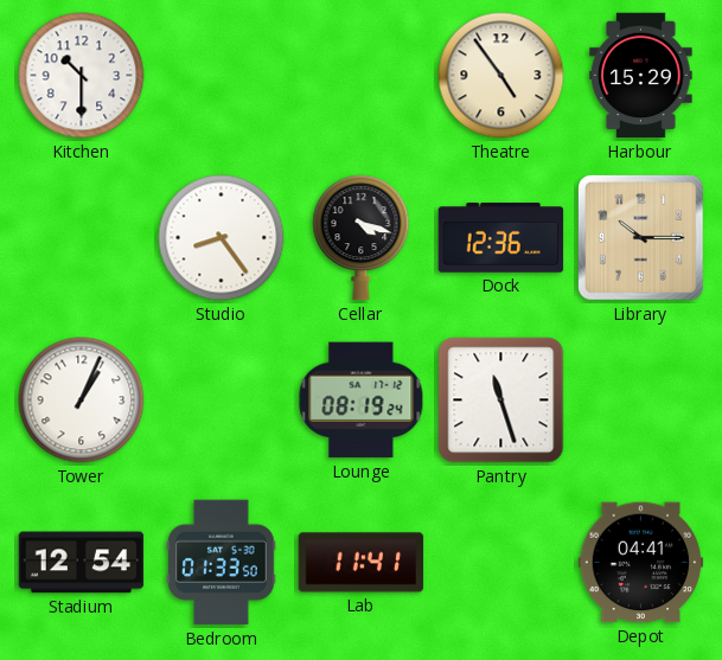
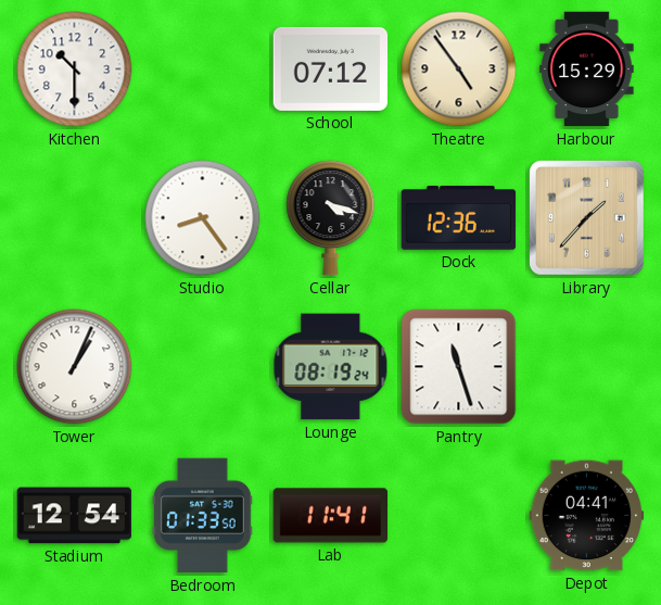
School: none -> 07:12
Library: 10:15 -> 1:37
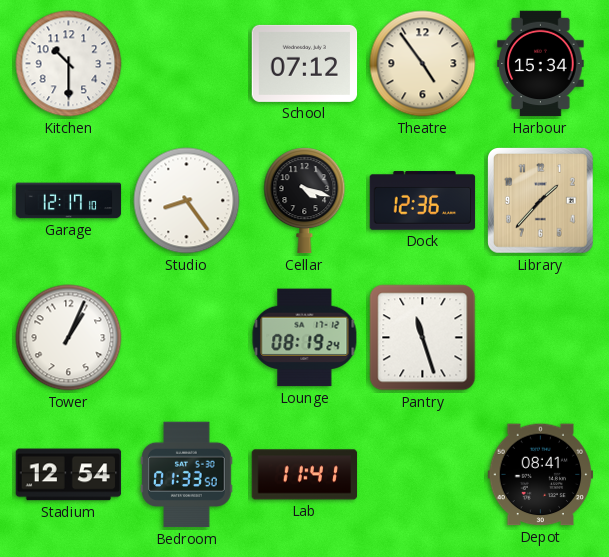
Harbour: 15:29 -> 15:34
Garage: none -> 12:17
Depot: 04:41 -> 08:41
